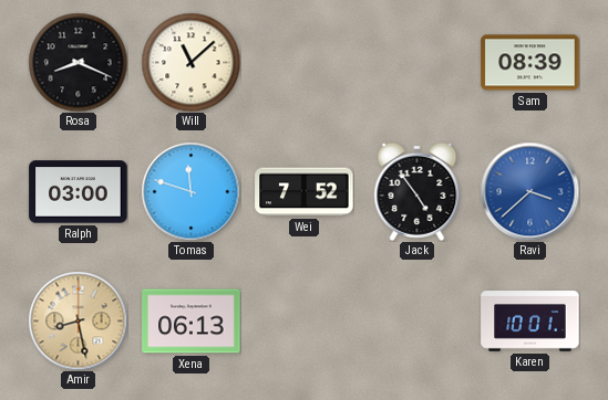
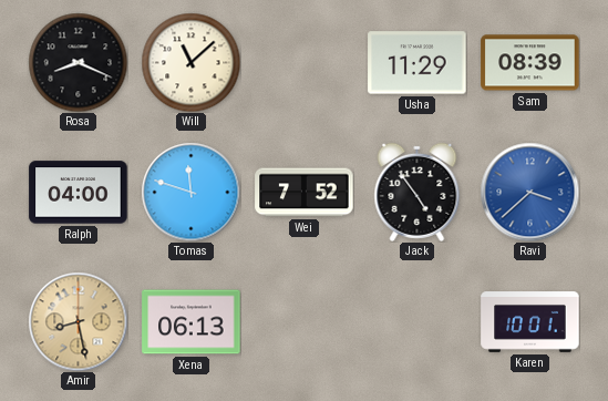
Usha: none -> 11:29
Ralph: 03:00 -> 04:00
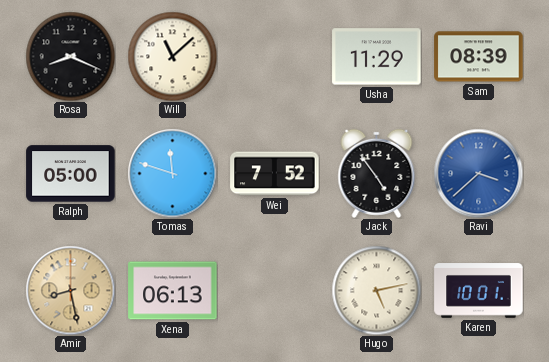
Ralph: 04:00 -> 05:00
Hugo: none -> 5:13
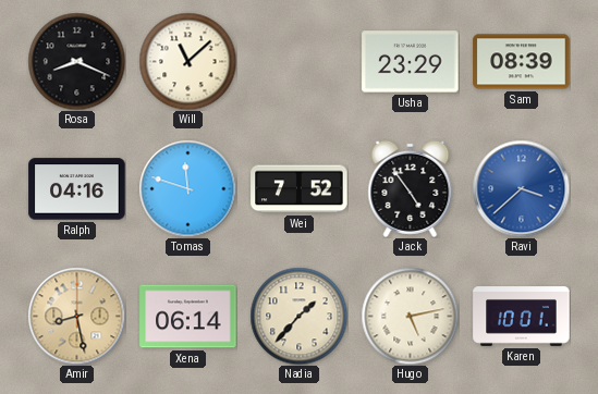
Usha: 11:29 -> 23:29
Ralph: 05:00 -> 04:16
Xena: 06:13 -> 06:14
Nadia: none -> 1:37
